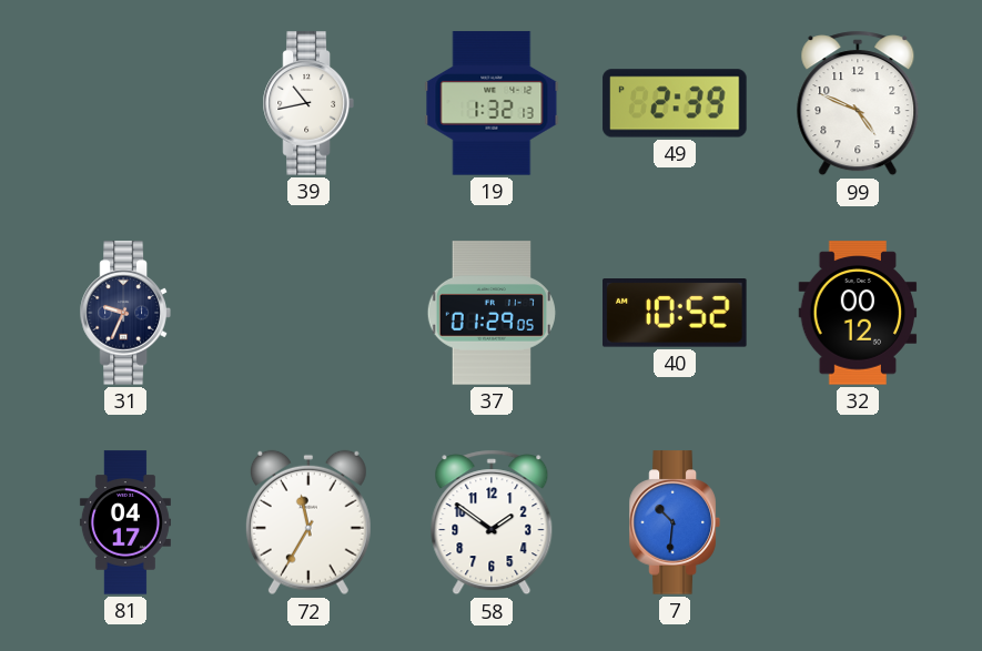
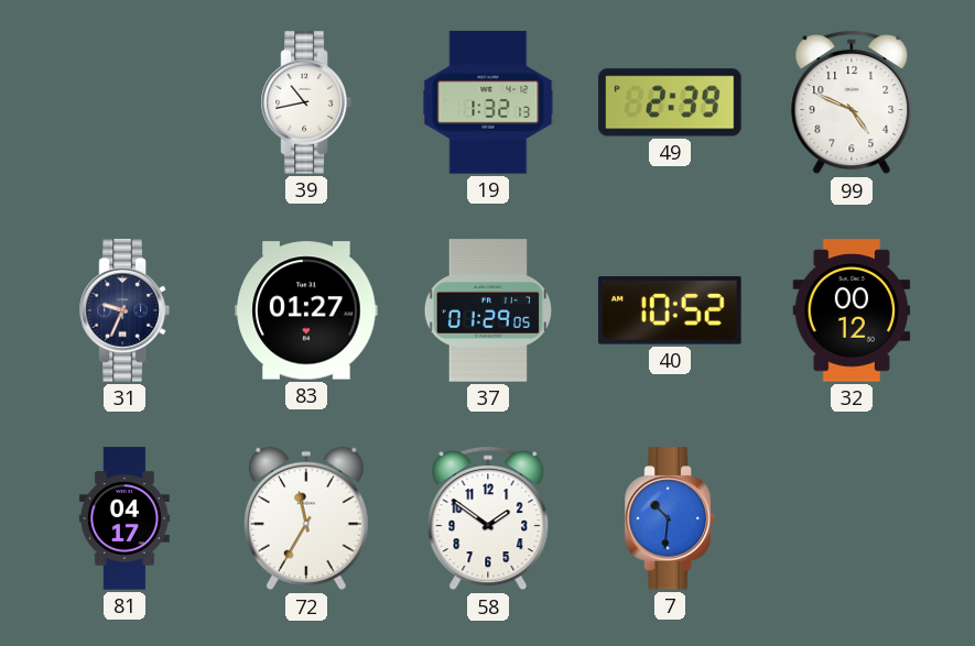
83: none -> 01:27
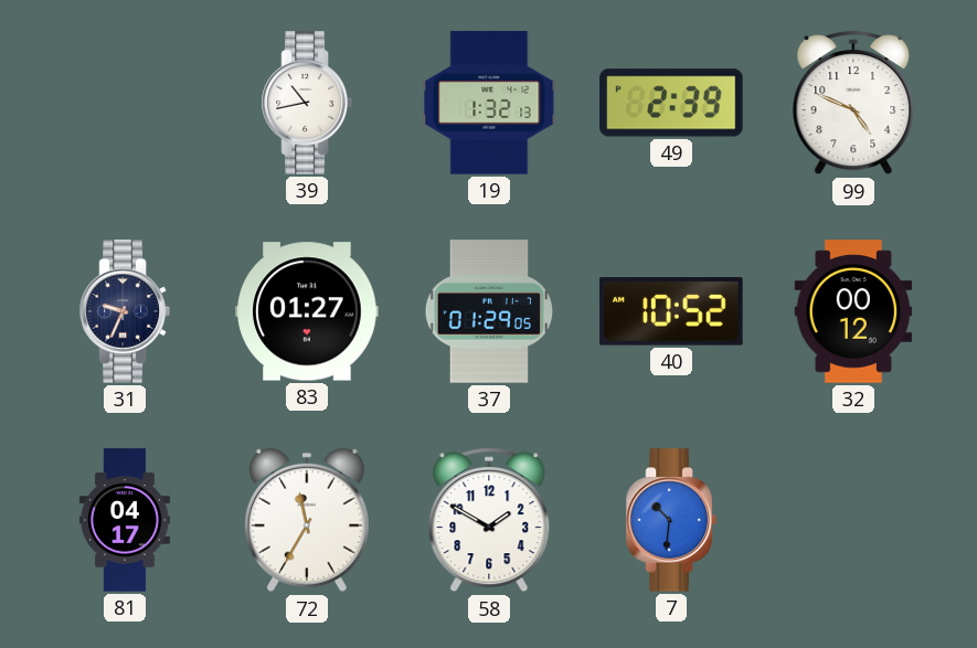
58: 1:51 -> 1:50
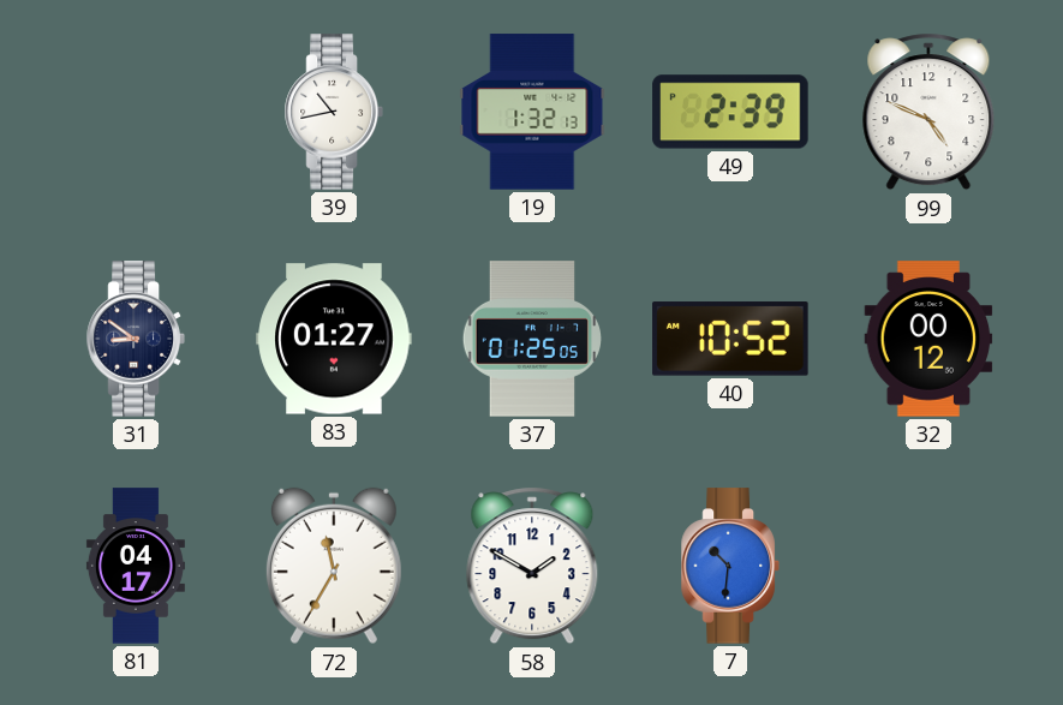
31: 9:34 -> 8:51
37: 01:29 -> 01:25
